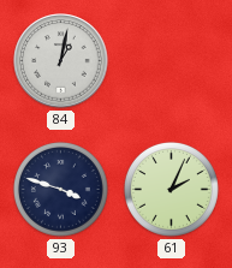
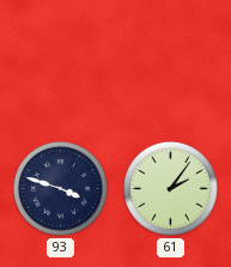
84: 1:02 -> none
61: 2:04 -> 2:06
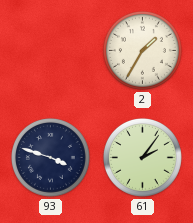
2: none -> 1:35
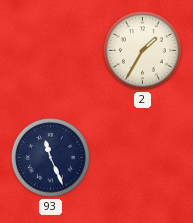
93: 3:48 -> 11:26
61: 2:06 -> none
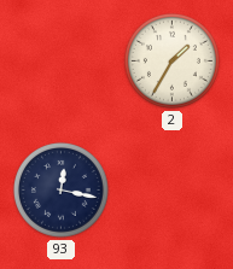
93: 11:26 -> 12:17
